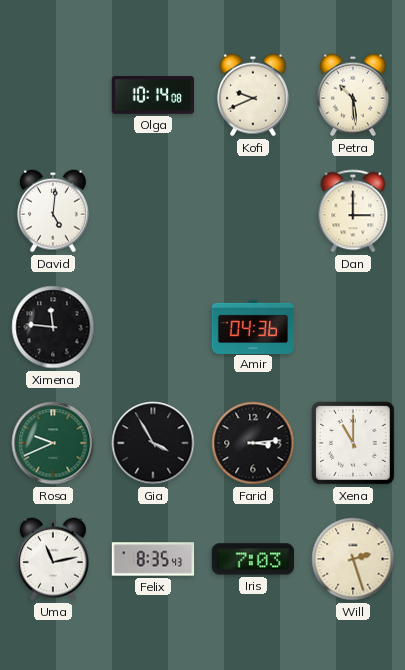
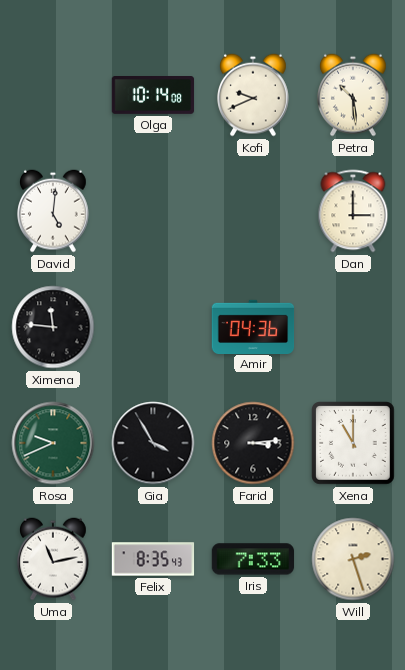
Iris: 7:03 -> 7:33
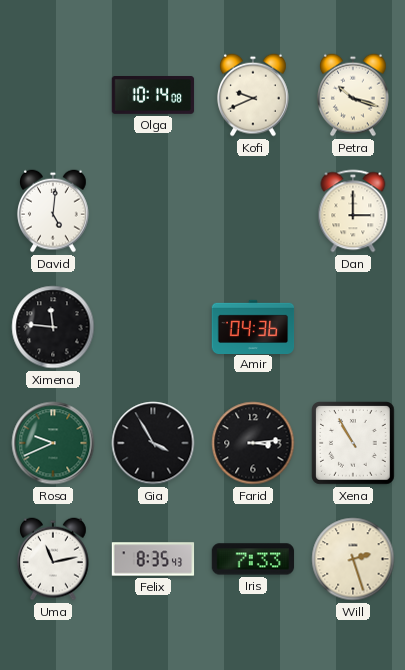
Petra: 10:29 -> 10:18
Xena: 11:00 -> 10:55
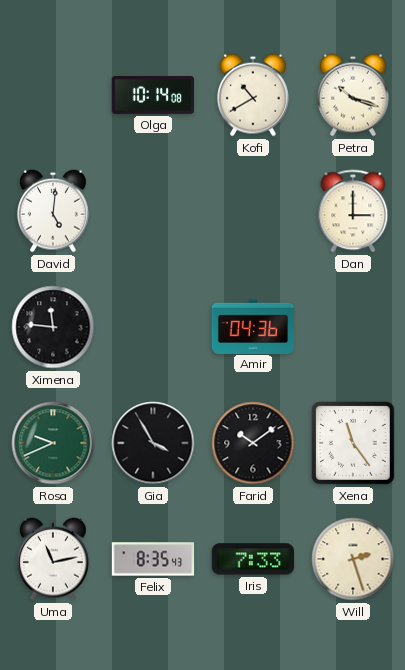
Kofi: 9:41 -> 10:40
Farid: 3:14 -> 10:09
Xena: 10:55 -> 11:24
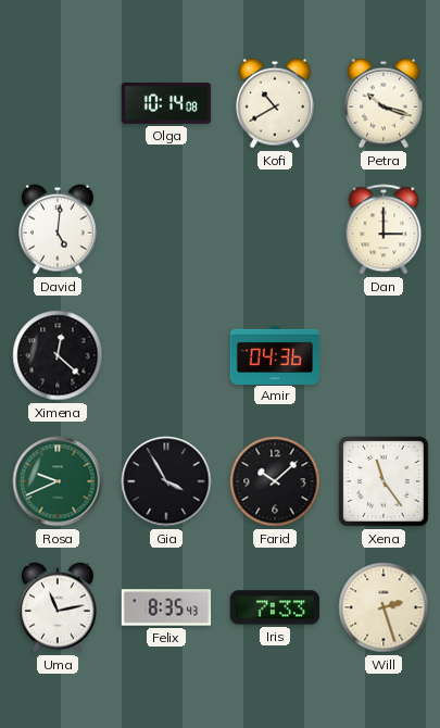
Ximena: 11:46 -> 12:22
Farid: 10:09 -> 10:08
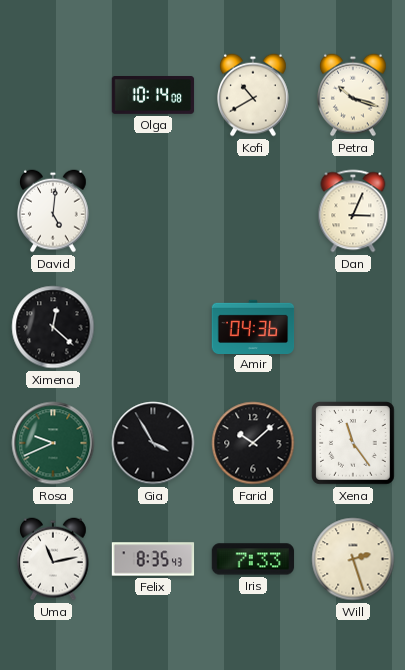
Dan: 3:00 -> 3:04
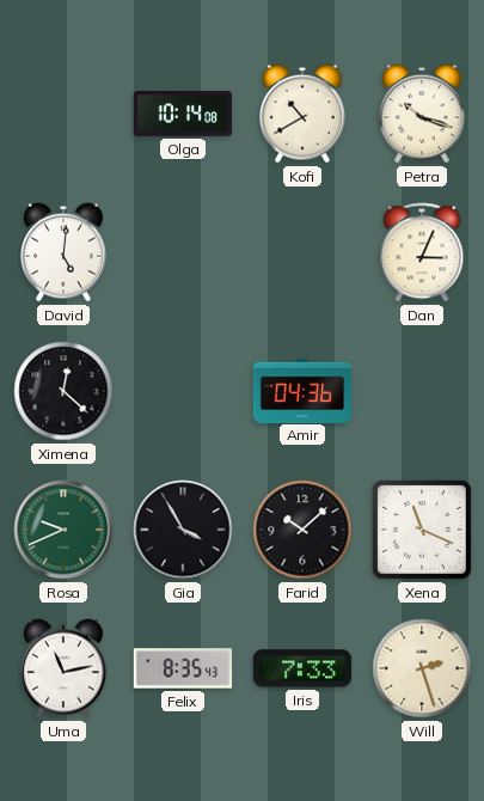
Xena: 11:24 -> 11:19
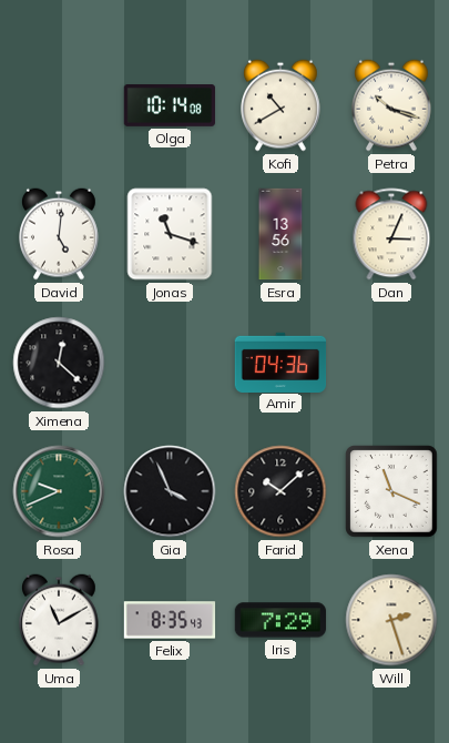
Jonas: none -> 11:18
Esra: none -> 13:56
Gia: 3:55 -> 3:56
Uma: 11:13 -> 11:10
Iris: 7:33 -> 7:29
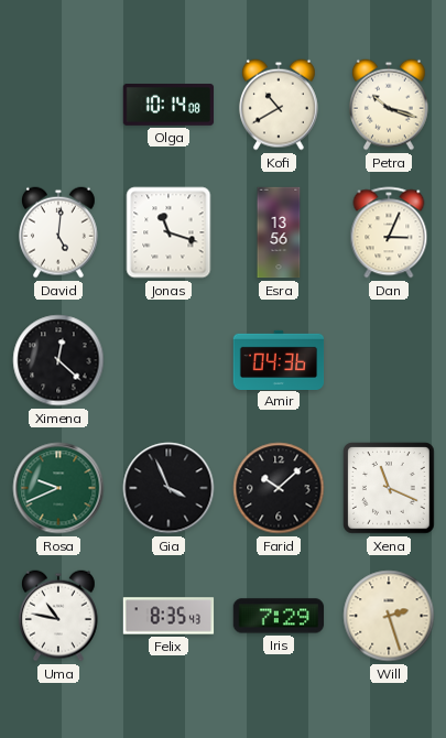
Uma: 11:10 -> 10:47
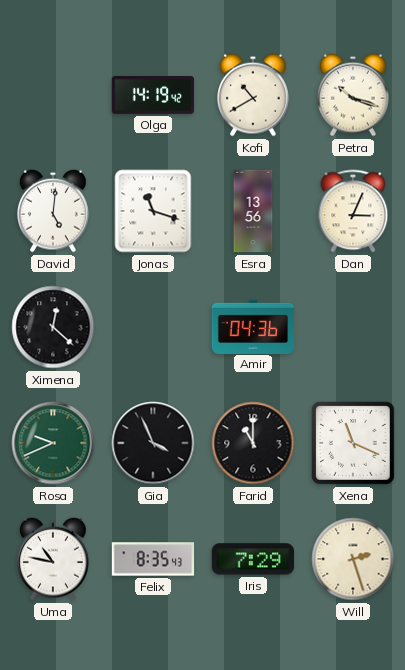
Olga: 10:14 -> 14:19
Farid: 10:08 -> 11:00
